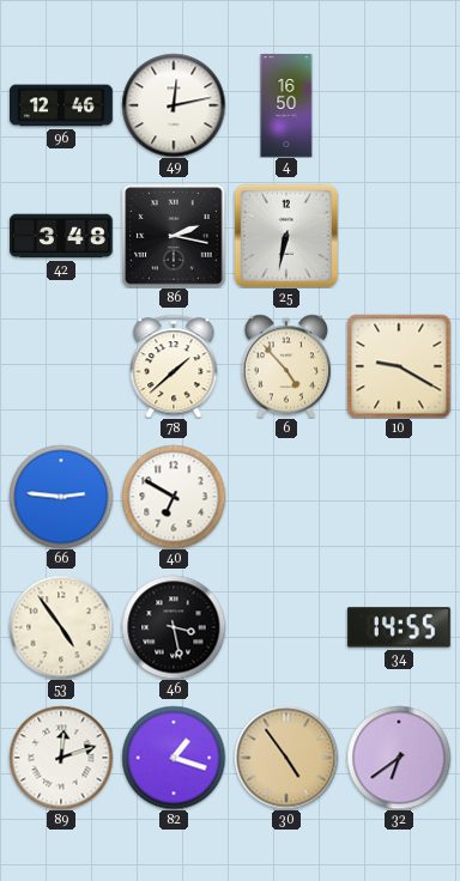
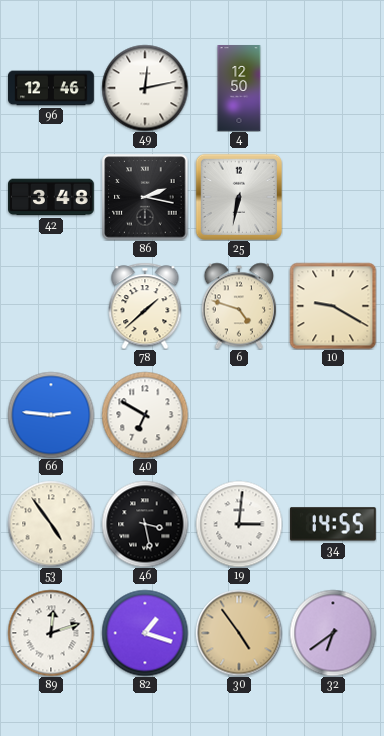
4: 16:50 -> 12:50
6: 4:53 -> 4:48
19: none -> 3:01
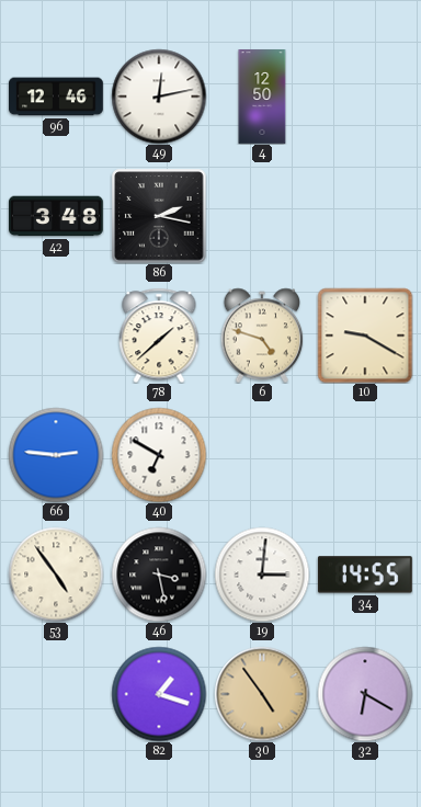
25: 6:32 -> none
89: 12:12 -> none
32: 6:39 -> 6:20
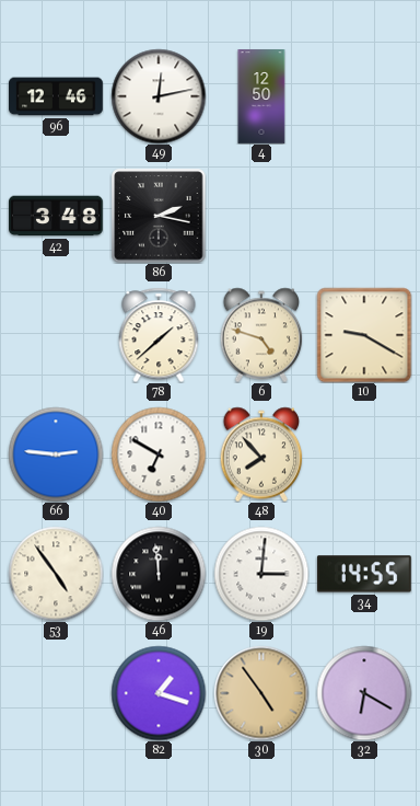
48: none -> 7:53
46: 3:28 -> 11:59
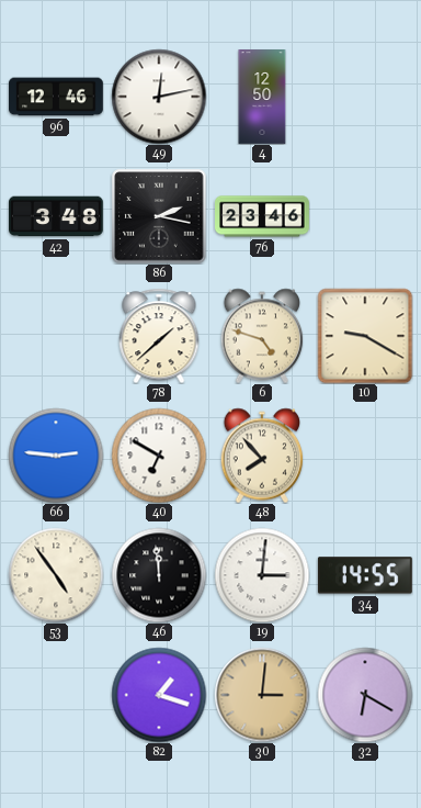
76: none -> 23:46
30: 4:54 -> 3:01
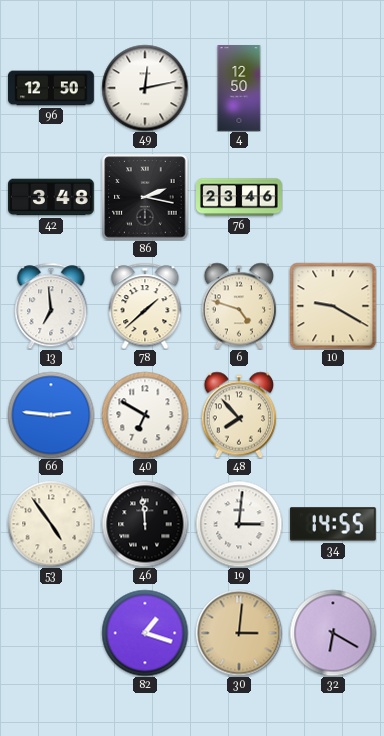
96: 12:46 -> 12:50
13: none -> 6:59
